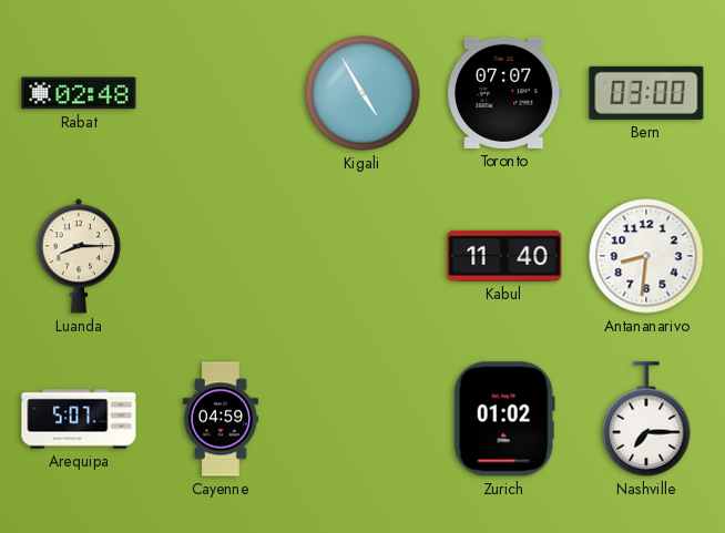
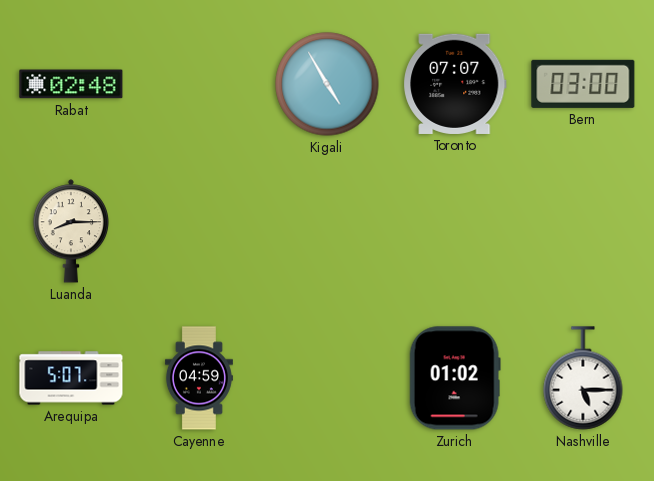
Kabul: 11:40 -> none
Antananarivo: 8:31 -> none
Nashville: 7:15 -> 5:15
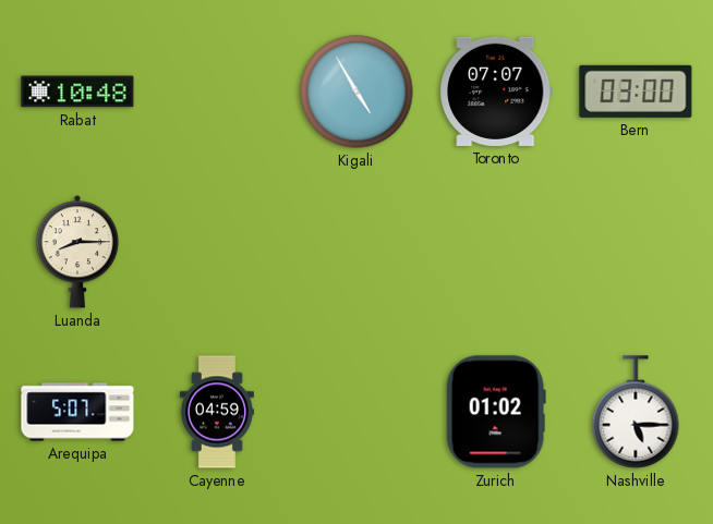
Rabat: 02:48 -> 10:48
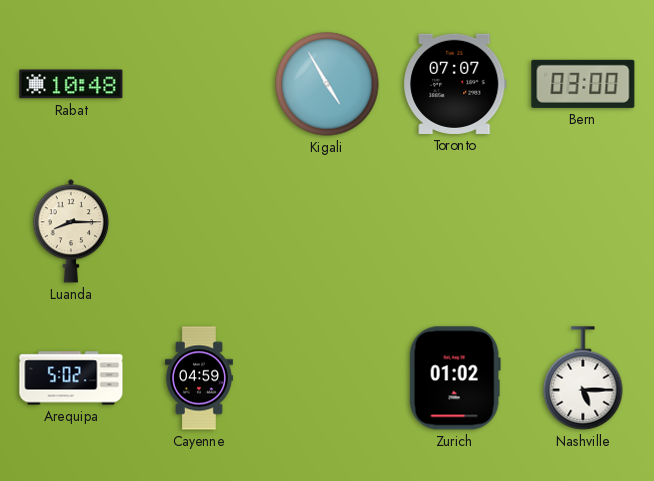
Arequipa: 5:07 -> 5:02
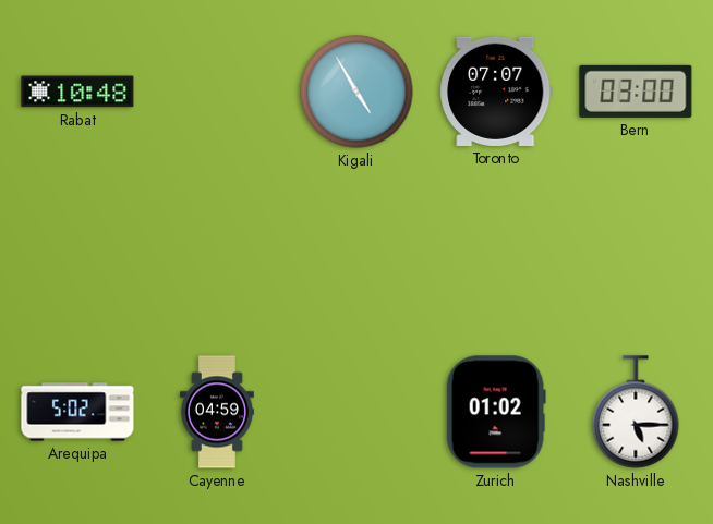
Luanda: 8:15 -> none
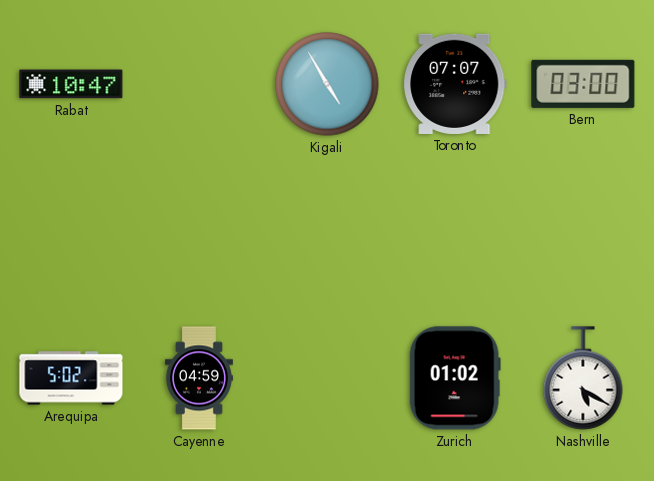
Rabat: 10:48 -> 10:47
Nashville: 5:15 -> 5:20
